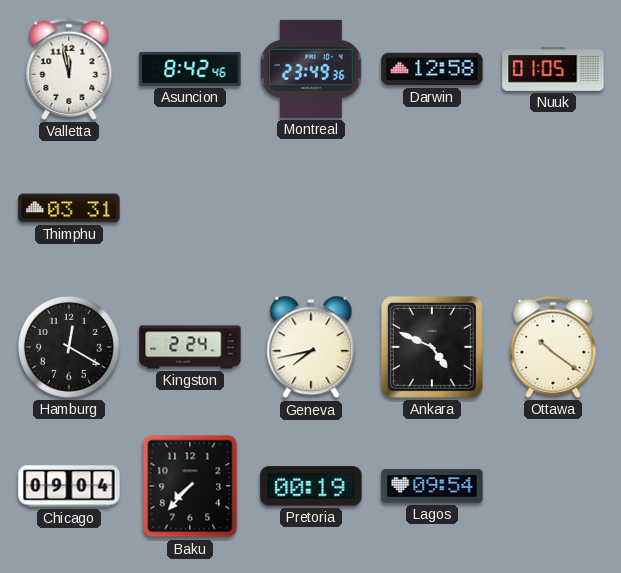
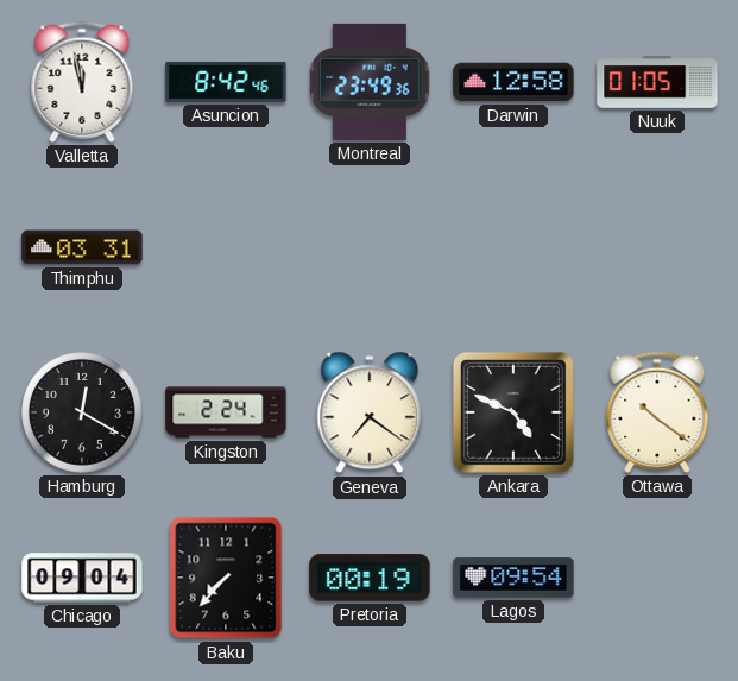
Geneva: 7:43 -> 7:21
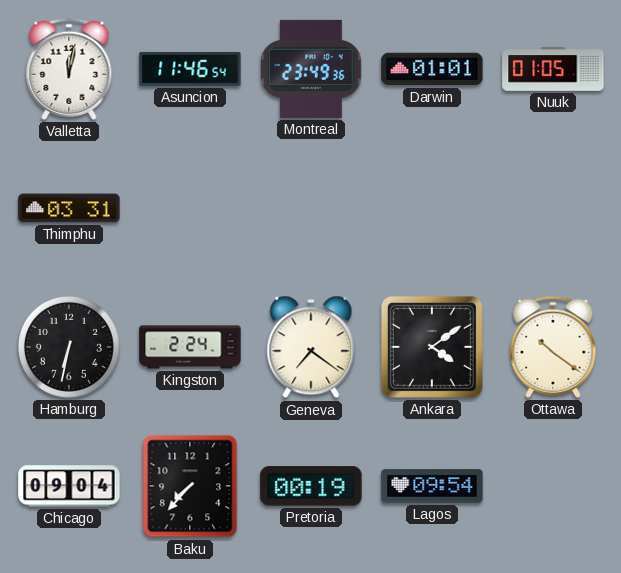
Valletta: 11:58 -> 12:02
Asuncion: 8:42 -> 11:46
Darwin: 12:58 -> 01:01
Hamburg: 12:20 -> 6:32
Ankara: 4:49 -> 4:09
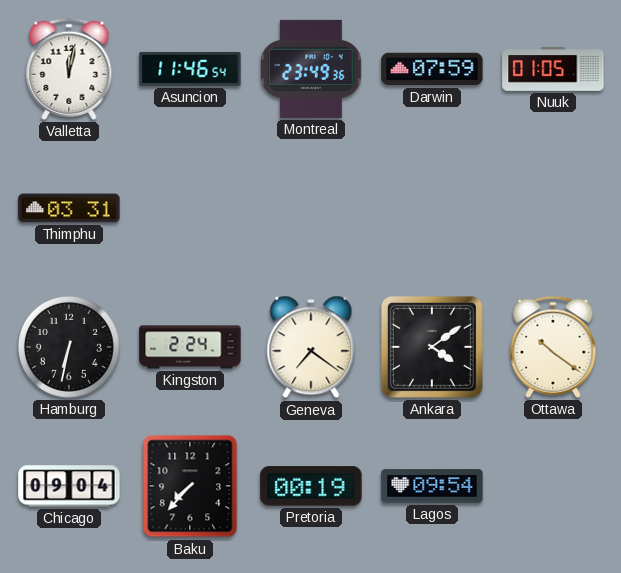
Darwin: 01:01 -> 07:59
